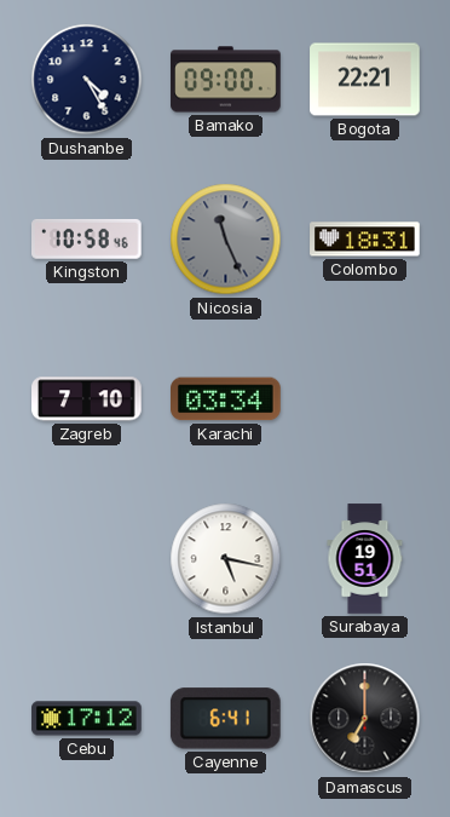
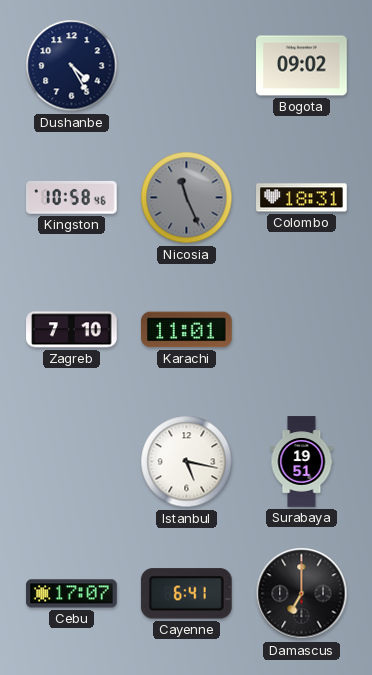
Bamako: 09:00 -> none
Bogota: 22:21 -> 09:02
Karachi: 03:34 -> 11:01
Cebu: 17:12 -> 17:07
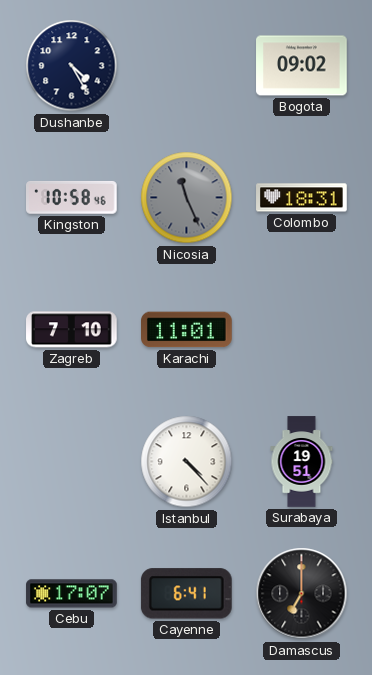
Istanbul: 5:17 -> 4:23
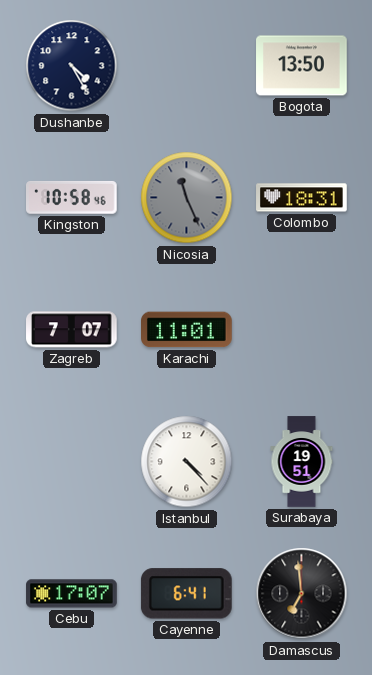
Bogota: 09:02 -> 13:50
Zagreb: 7:10 -> 7:07
Damascus: 7:00 -> 6:59
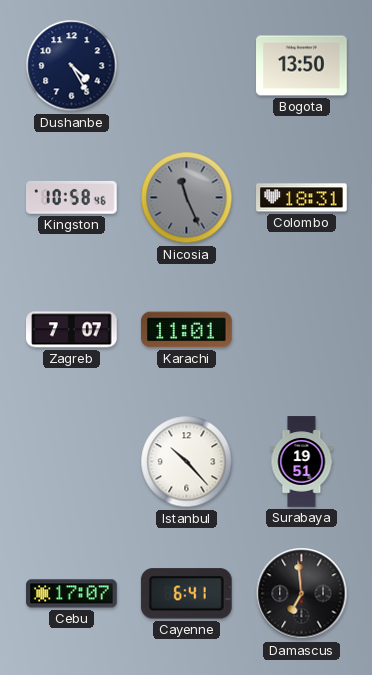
Istanbul: 4:23 -> 10:23
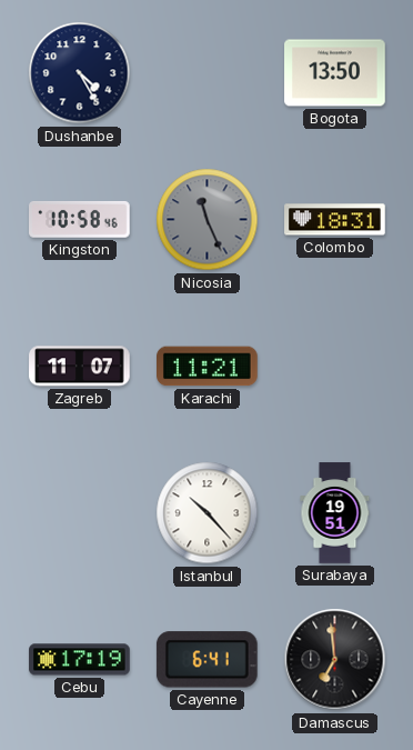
Zagreb: 7:07 -> 11:07
Karachi: 11:01 -> 11:21
Cebu: 17:07 -> 17:19
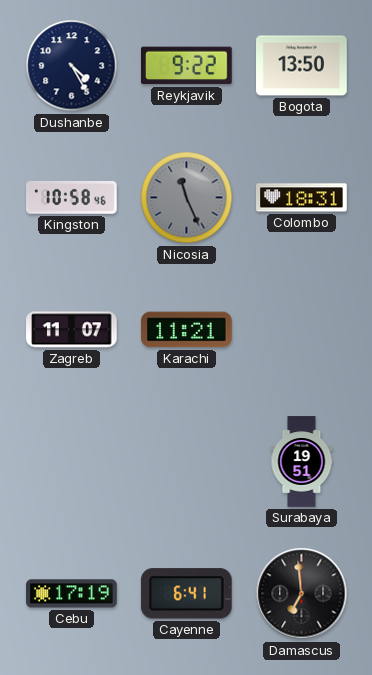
Reykjavik: none -> 9:22
Istanbul: 10:23 -> none
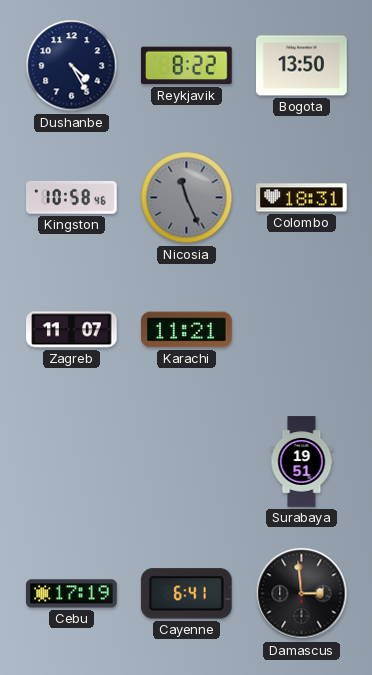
Reykjavik: 9:22 -> 8:22
Damascus: 6:59 -> 2:59
